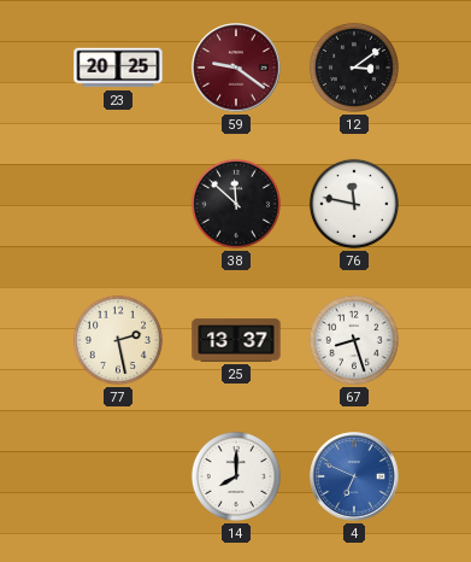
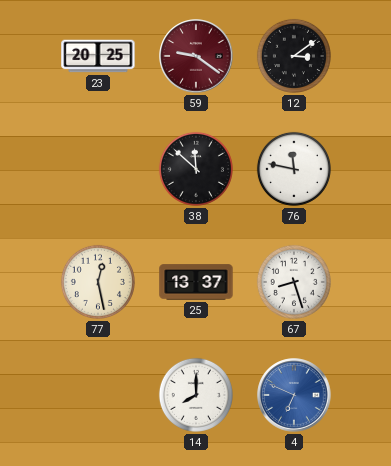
77: 2:28 -> 12:28
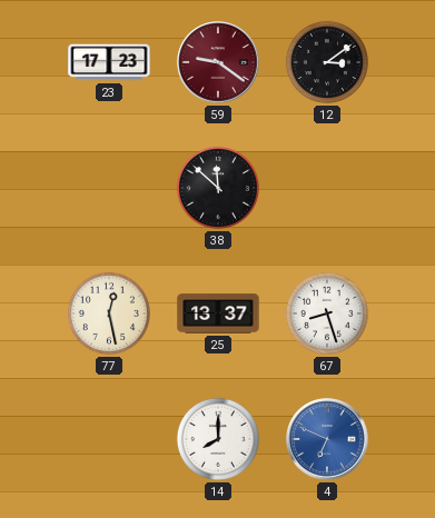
23: 20:25 -> 17:23
76: 11:47 -> none
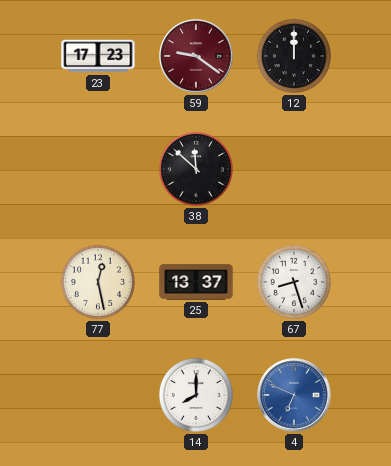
12: 3:09 -> 12:00
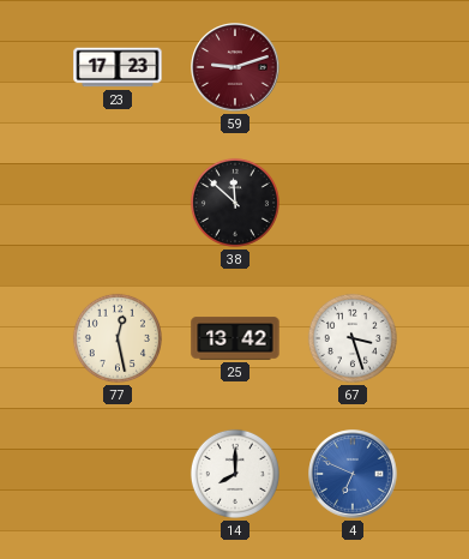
59: 9:21 -> 9:12
12: 12:00 -> none
25: 13:37 -> 13:42
67: 8:27 -> 3:27
